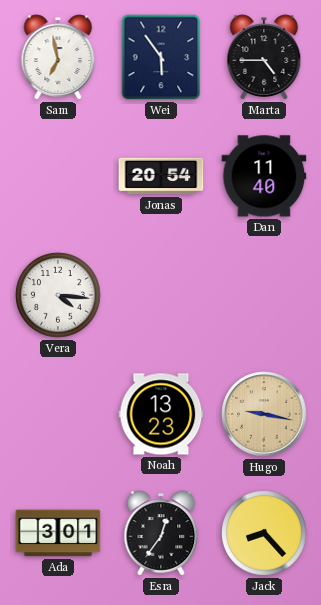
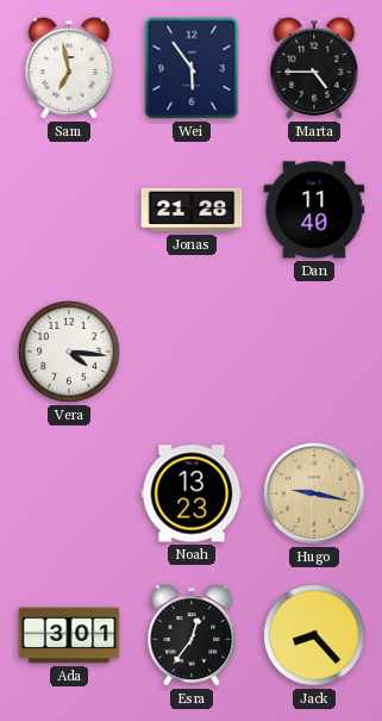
Jonas: 20:54 -> 21:28
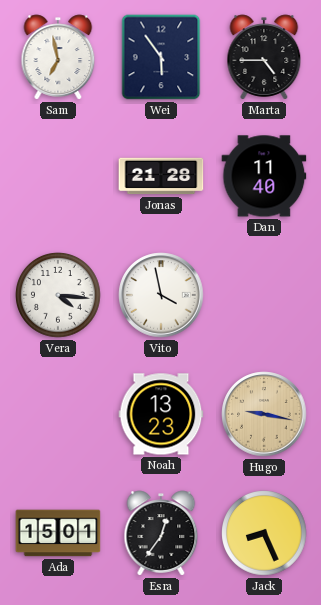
Vito: none -> 3:58
Ada: 3:01 -> 15:01
Jack: 8:23 -> 8:26
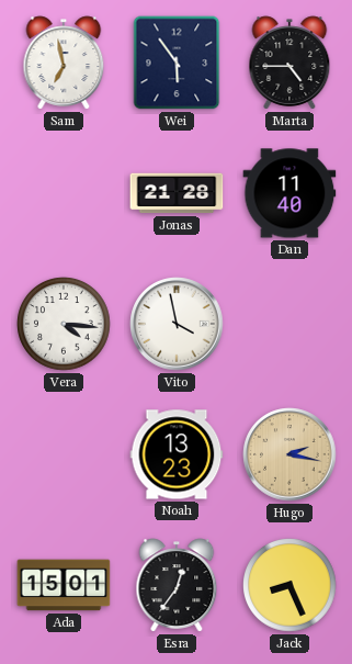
Hugo: 9:17 -> 2:17
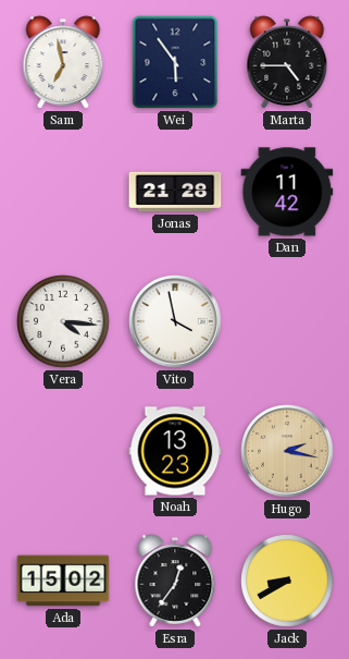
Dan: 11:40 -> 11:42
Ada: 15:01 -> 15:02
Jack: 8:26 -> 8:40
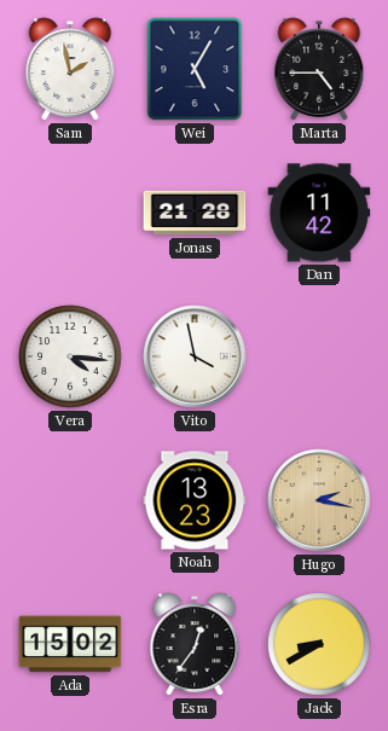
Sam: 6:58 -> 1:58
Wei: 5:54 -> 5:05
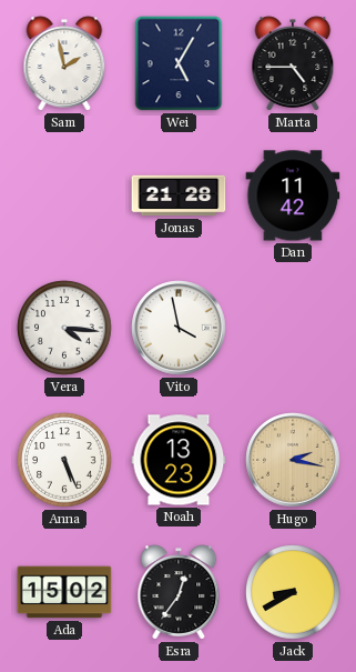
Anna: none -> 5:26
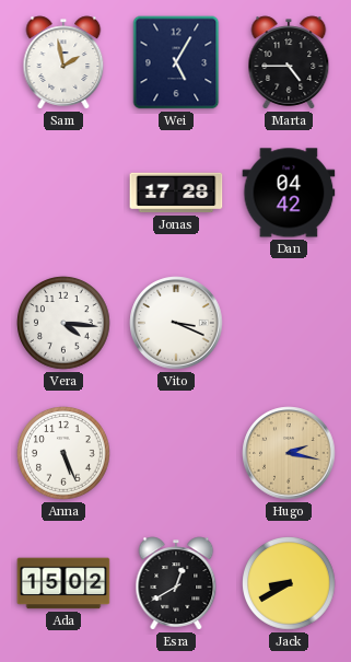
Jonas: 21:28 -> 17:28
Dan: 11:42 -> 04:42
Vito: 3:58 -> 3:19
Noah: 13:23 -> none
Esra: 12:36 -> 12:40
